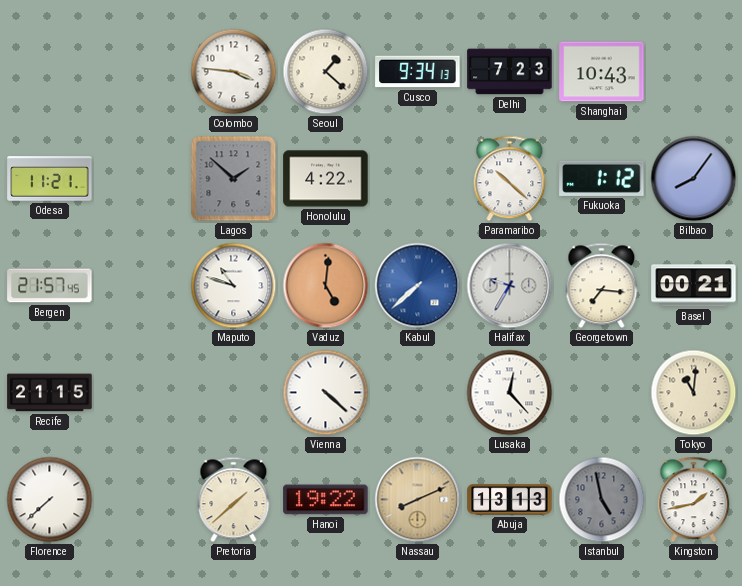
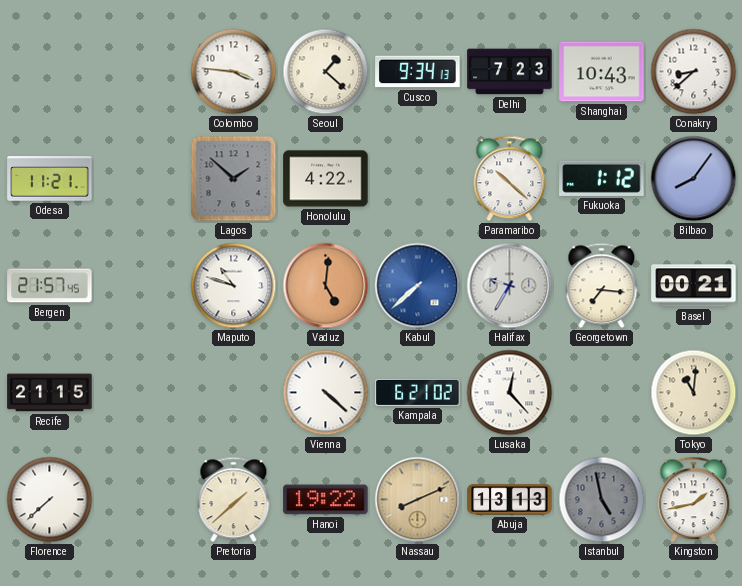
Conakry: none -> 8:38
Kampala: none -> 6:21
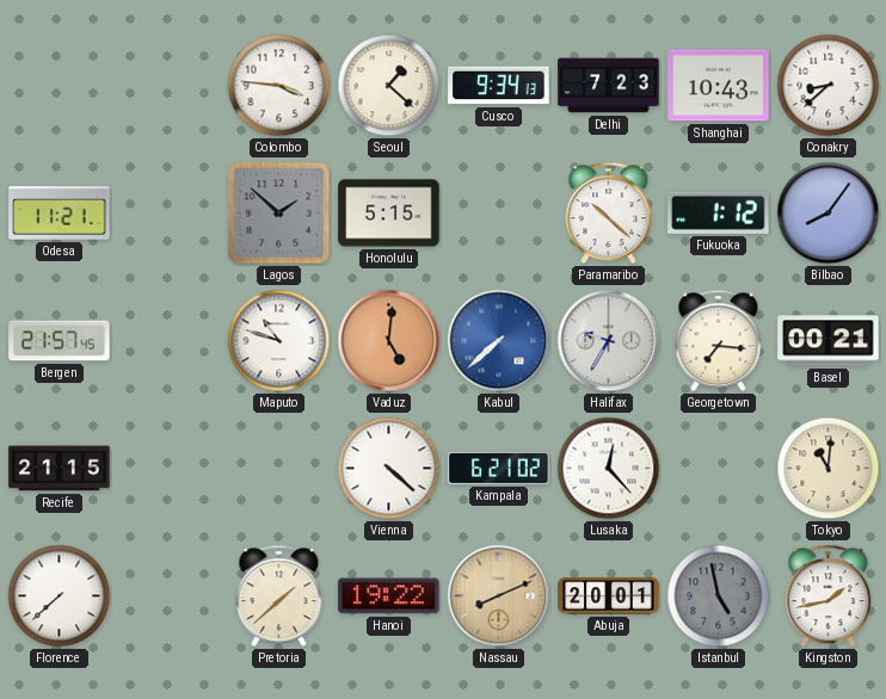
Honolulu: 4:22 -> 5:15
Abuja: 13:13 -> 20:01
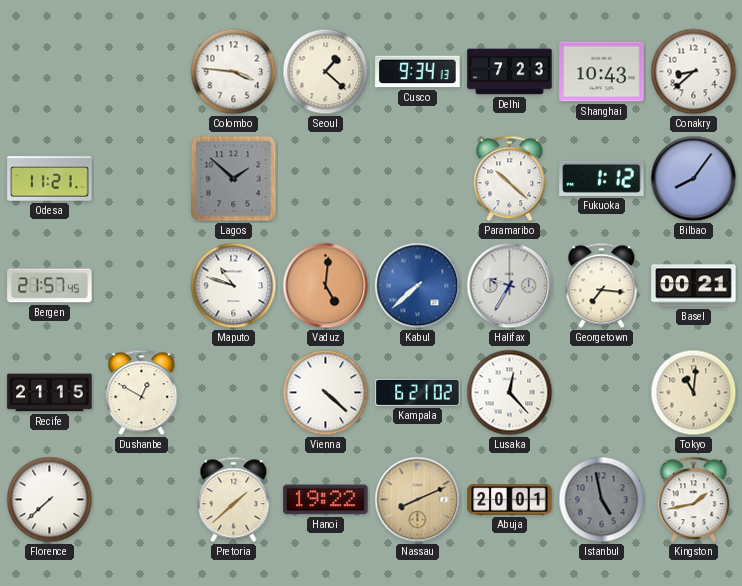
Honolulu: 5:15 -> none
Dushanbe: none -> 12:50
